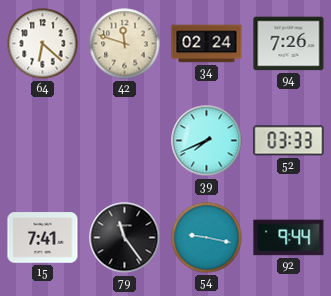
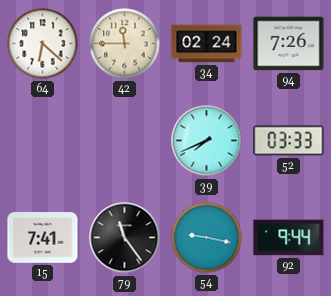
42: 11:48 -> 11:45
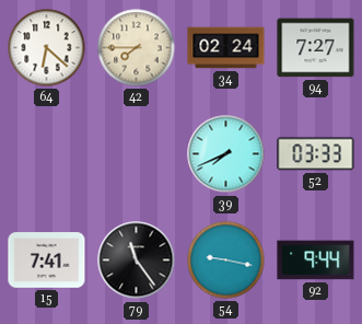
42: 11:45 -> 7:45
94: 7:26 -> 7:27
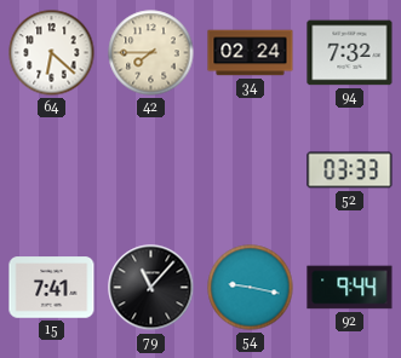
94: 7:27 -> 7:32
39: 7:41 -> none
79: 11:24 -> 11:07
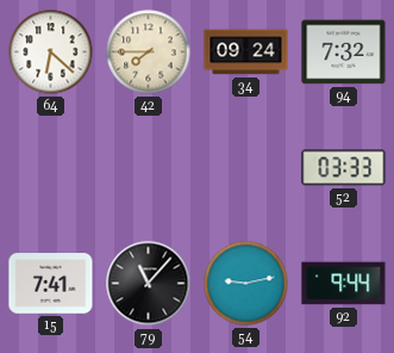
34: 02:24 -> 09:24
54: 9:17 -> 9:13
